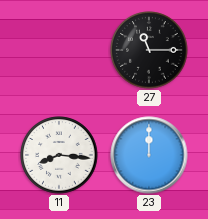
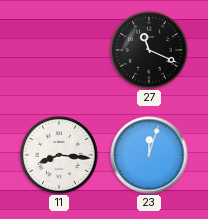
27: 11:15 -> 11:19
23: 12:00 -> 12:03
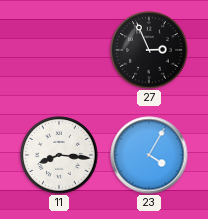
27: 11:19 -> 2:56
23: 12:03 -> 4:05
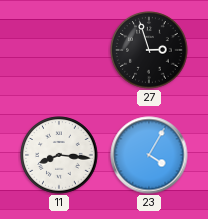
27: 2:56 -> 2:57
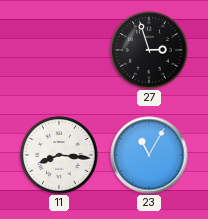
23: 4:05 -> 11:05
